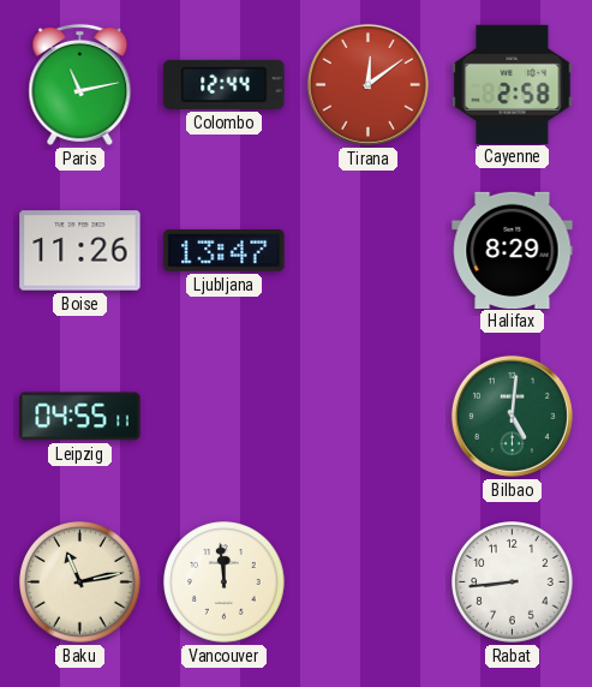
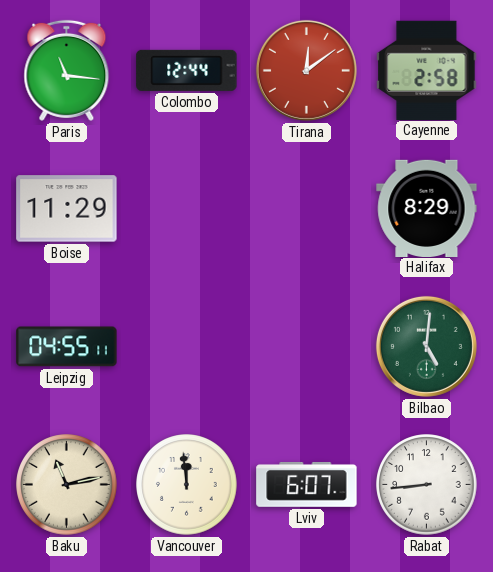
Paris: 11:13 -> 11:16
Boise: 11:26 -> 11:29
Ljubljana: 13:47 -> none
Lviv: none -> 6:07
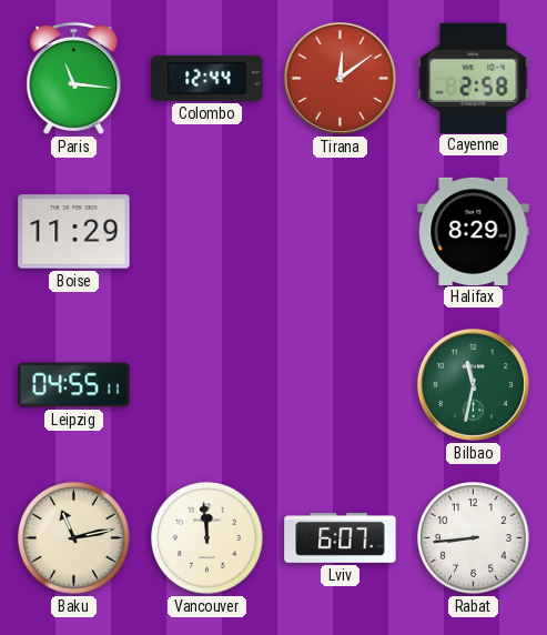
Bilbao: 5:01 -> 11:32
